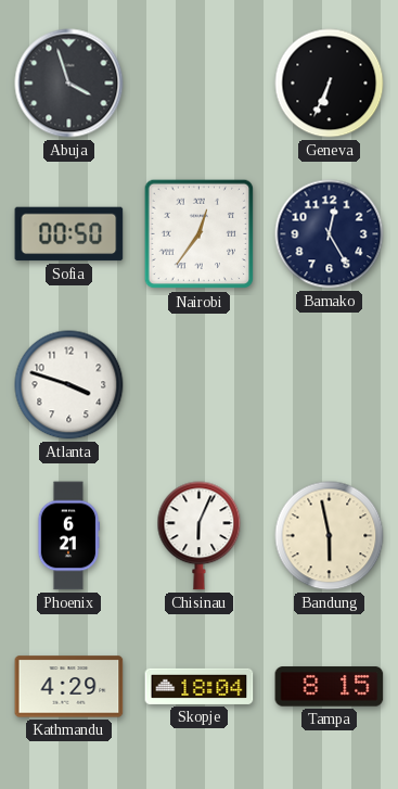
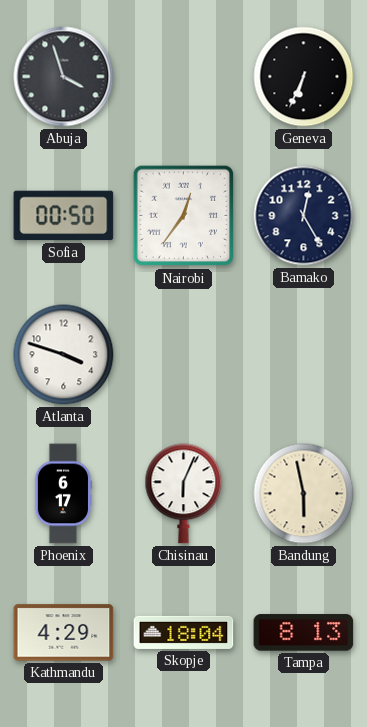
Phoenix: 6:21 -> 6:17
Tampa: 8:15 -> 8:13
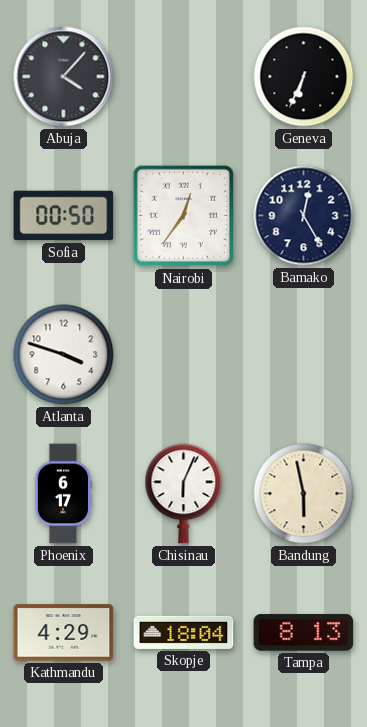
Abuja: 3:57 -> 4:07
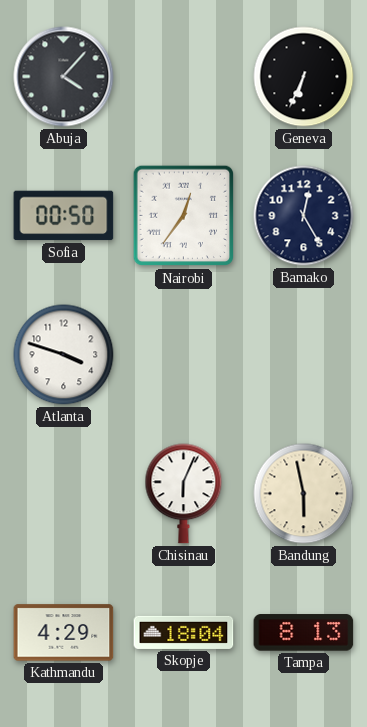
Phoenix: 6:17 -> none
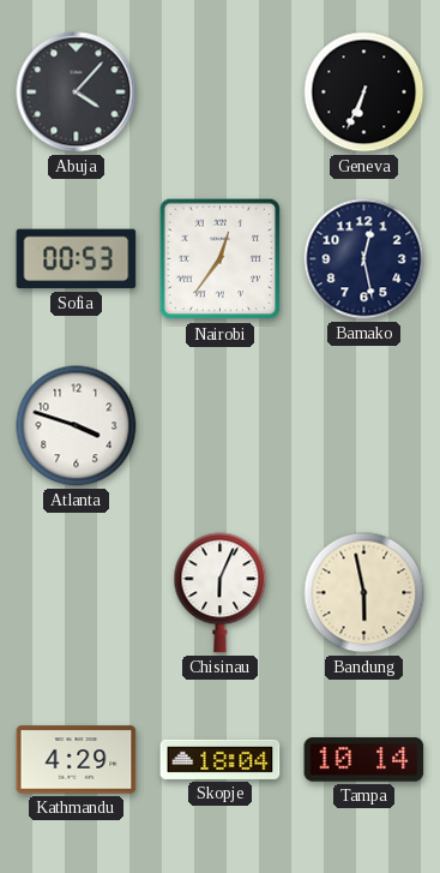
Sofia: 00:50 -> 00:53
Bamako: 12:25 -> 12:28
Tampa: 8:13 -> 10:14
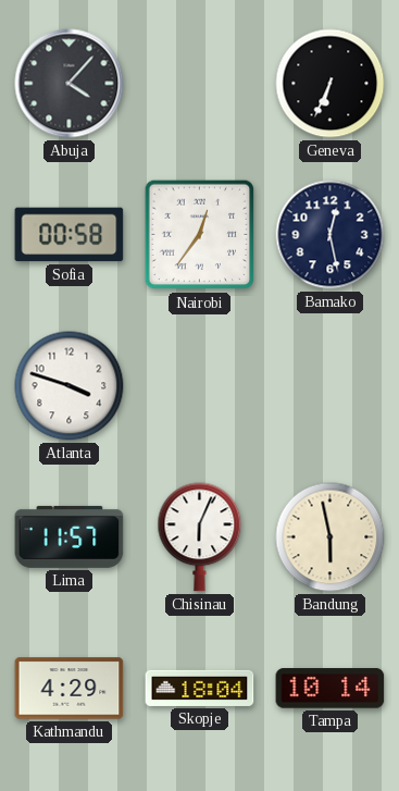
Sofia: 00:53 -> 00:58
Lima: none -> 11:57
